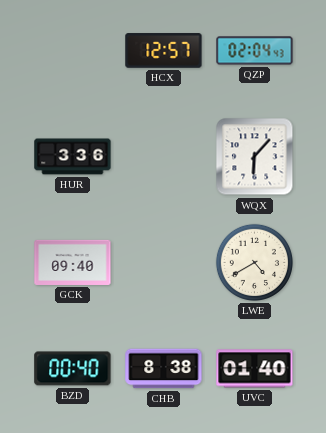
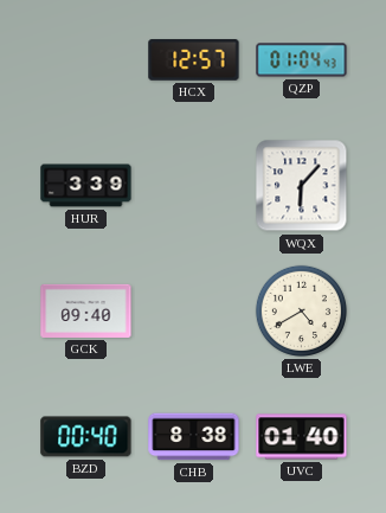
QZP: 02:04 -> 01:04
HUR: 3:36 -> 3:39
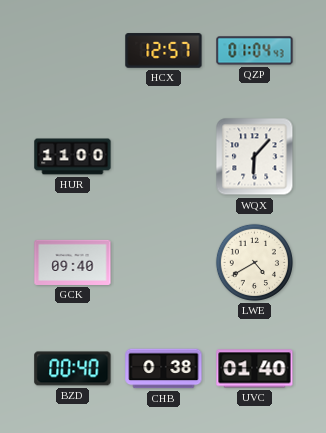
HUR: 3:39 -> 11:00
CHB: 8:38 -> 0:38
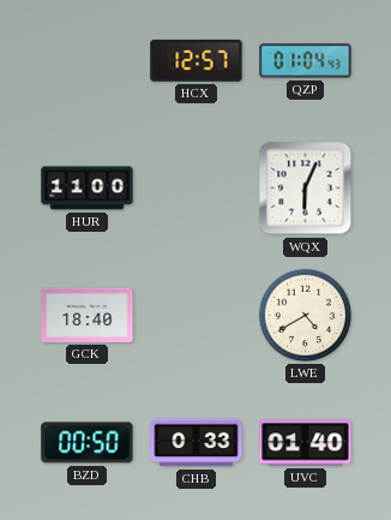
WQX: 6:07 -> 6:04
GCK: 09:40 -> 18:40
BZD: 00:40 -> 00:50
CHB: 0:38 -> 0:33
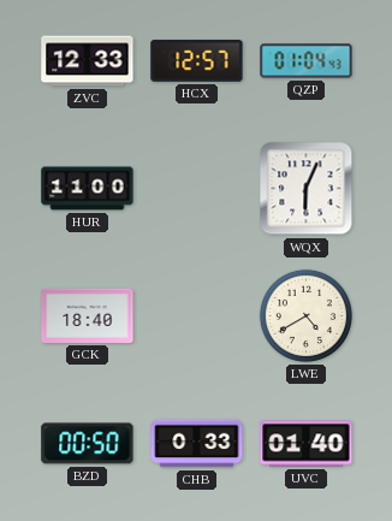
ZVC: none -> 12:33
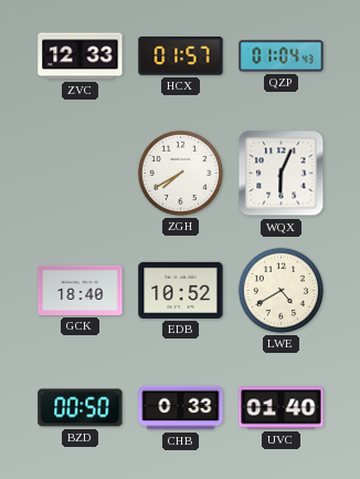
HCX: 12:57 -> 01:57
HUR: 11:00 -> none
ZGH: none -> 7:40
EDB: none -> 10:52
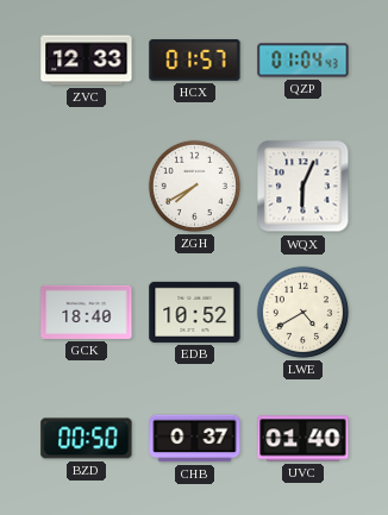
CHB: 0:33 -> 0:37
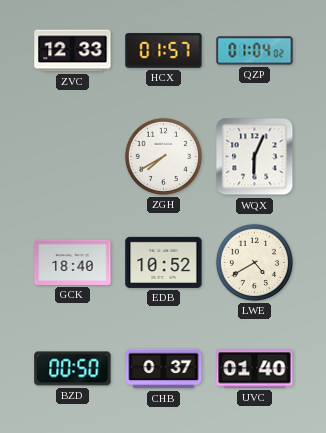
QZP: 01:04:43 -> 01:04:02
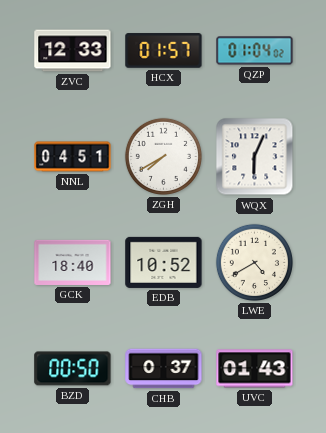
NNL: none -> 04:51
UVC: 01:40 -> 01:43
